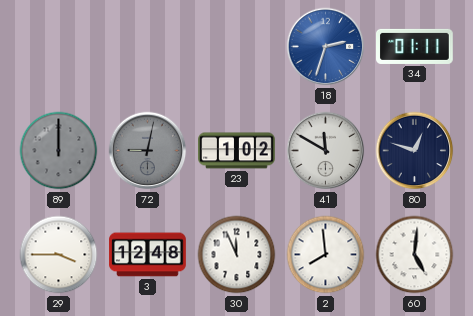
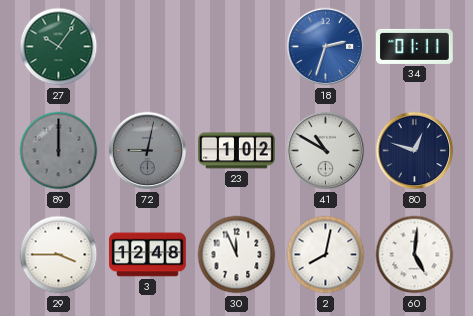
27: none -> 10:06
41: 11:50 -> 10:50
2: 7:59 -> 8:02
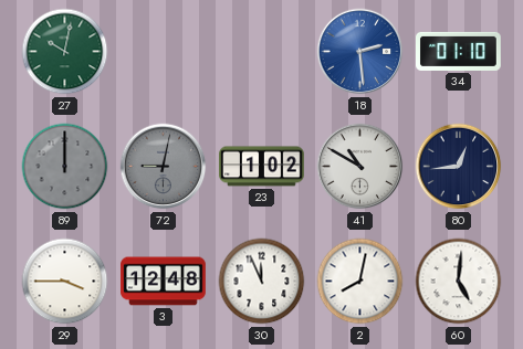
27: 10:06 -> 10:02
18: 2:33 -> 2:29
34: 01:11 -> 01:10
80: 12:48 -> 12:44
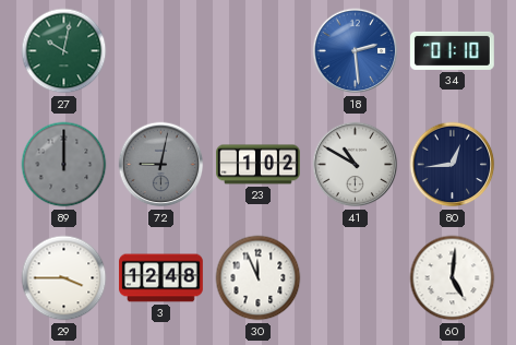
2: 8:02 -> none
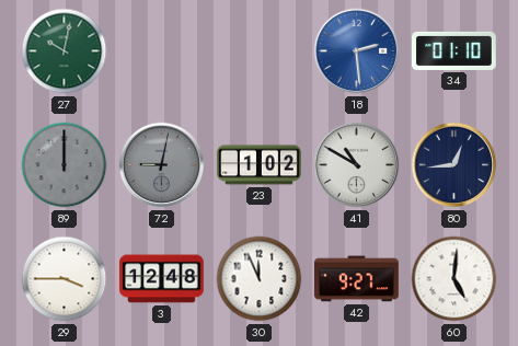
42: none -> 9:27
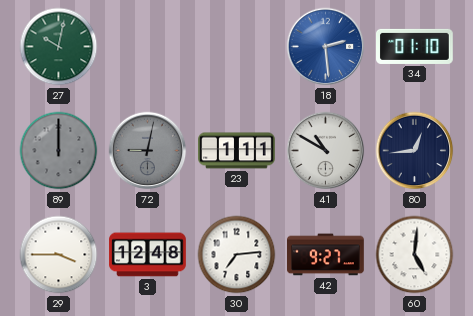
23: 1:02 -> 1:11
30: 11:56 -> 7:14
